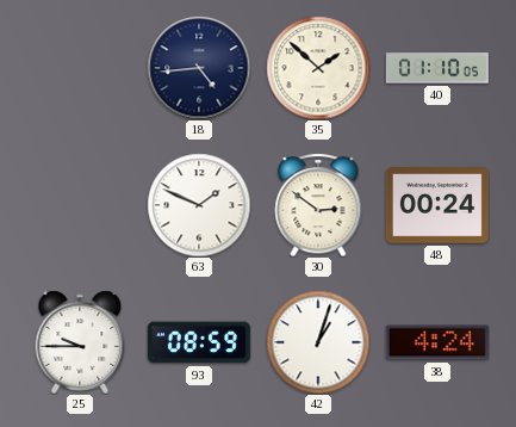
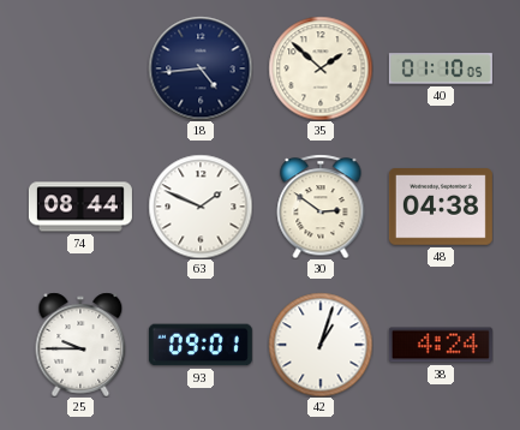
74: none -> 08:44
48: 00:24 -> 04:38
93: 08:59 -> 09:01
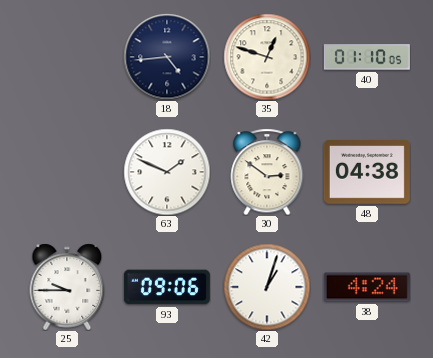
35: 1:52 -> 12:48
74: 08:44 -> none
93: 09:01 -> 09:06
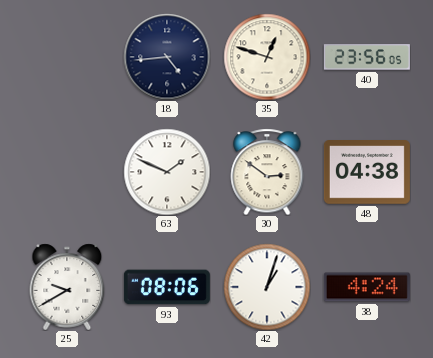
40: 01:10 -> 23:56
25: 9:45 -> 9:40
93: 09:06 -> 08:06
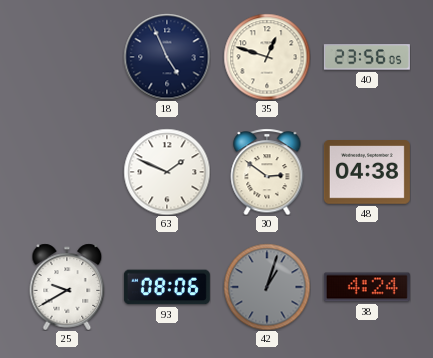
18: 4:44 -> 4:56
42 dial: white -> grey
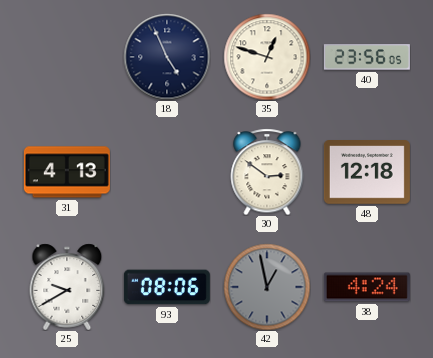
31: none -> 4:13
63: 1:49 -> none
48: 04:38 -> 12:18
42: 1:03 -> 12:58
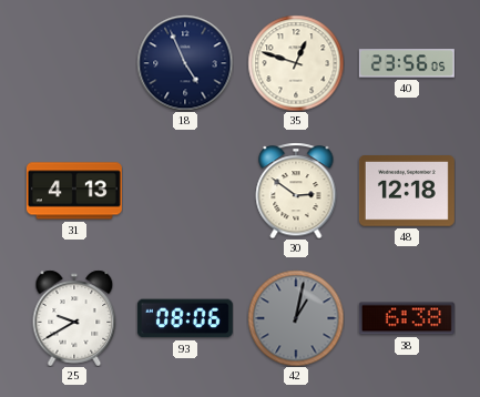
42: 12:58 -> 1:02
38: 4:24 -> 6:38
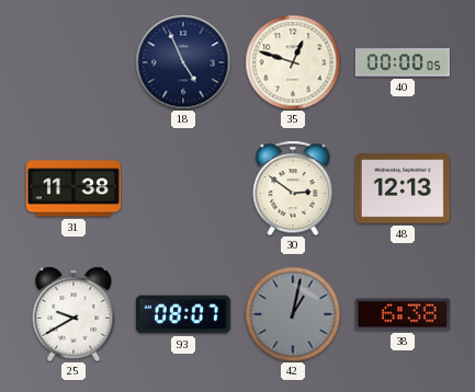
40: 23:56 -> 00:00
31: 4:13 -> 11:38
48: 12:18 -> 12:13
93: 08:06 -> 08:07
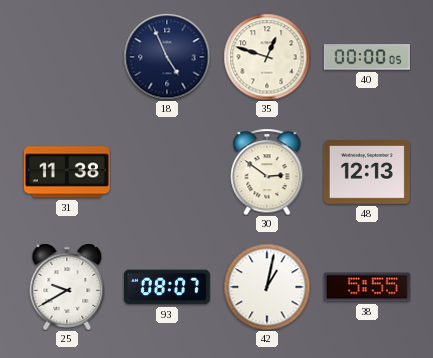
42 dial: grey -> white
38: 6:38 -> 5:55
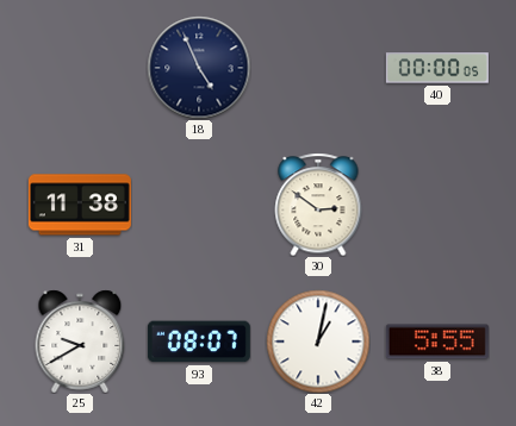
35: 12:48 -> none
48: 12:13 -> none
